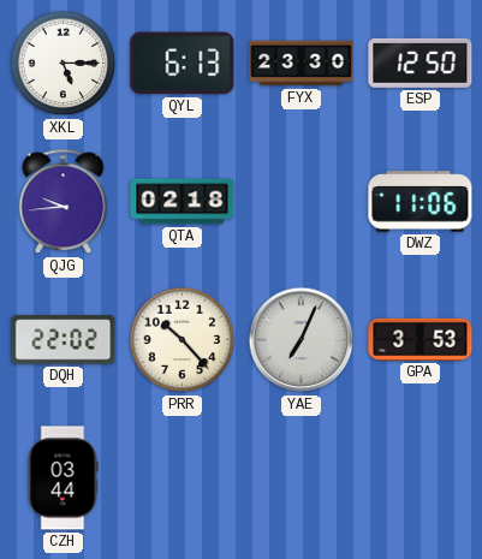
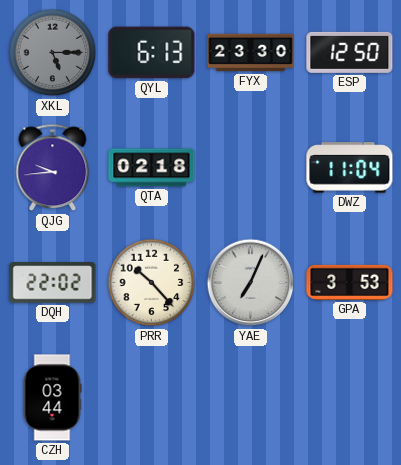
XKL dial: white -> grey
DWZ: 11:06 -> 11:04
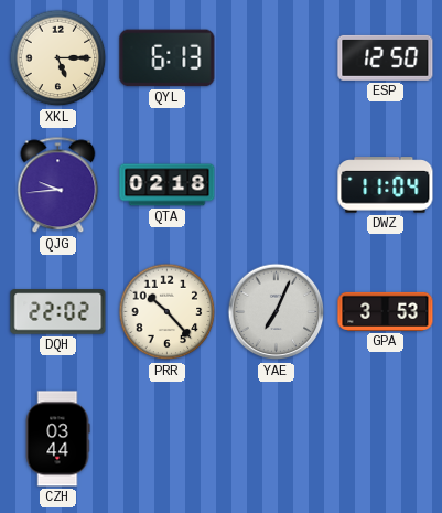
XKL dial: grey -> cream
FYX: 23:30 -> none
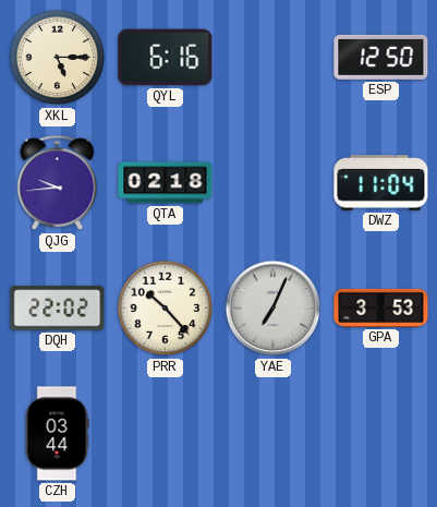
QYL: 6:13 -> 6:16
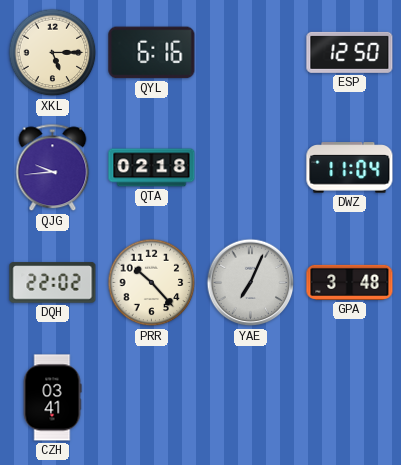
GPA: 3:53 -> 3:48
CZH: 03:44 -> 03:41
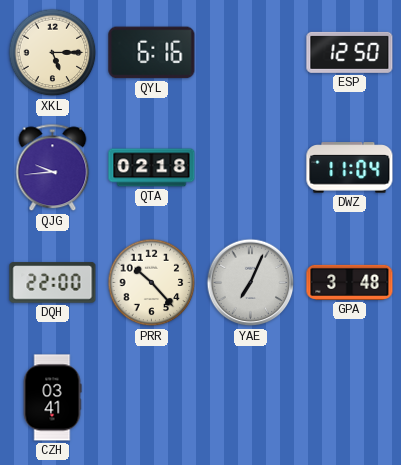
DQH: 22:02 -> 22:00
